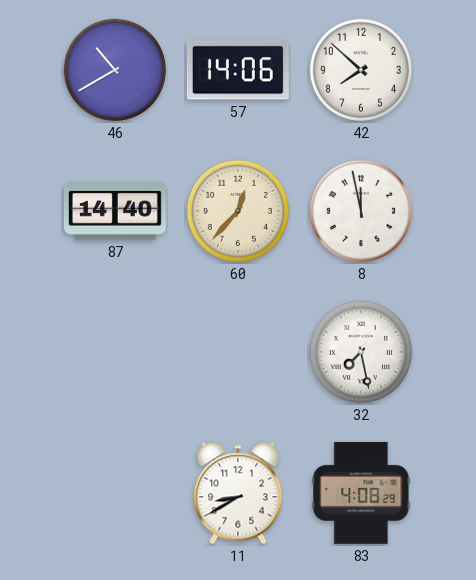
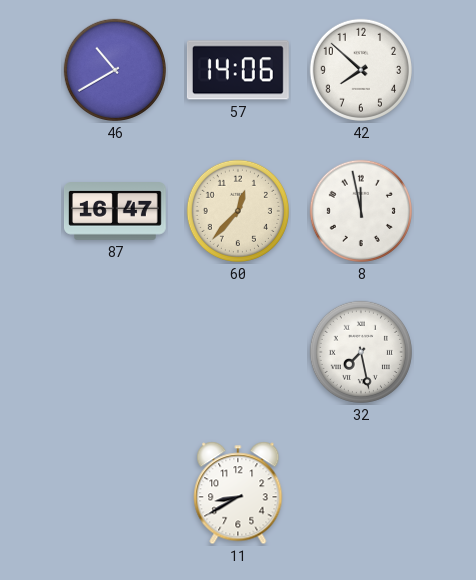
87: 14:40 -> 16:47
83: 4:08 -> none
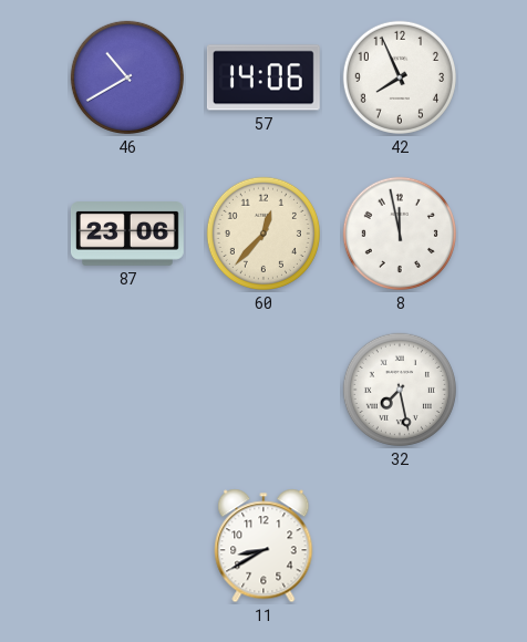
42: 7:52 -> 7:56
87: 16:47 -> 23:06
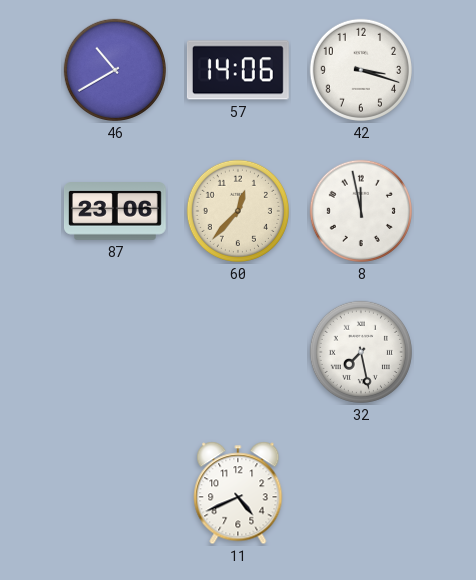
42: 7:56 -> 3:18
11: 8:40 -> 4:41
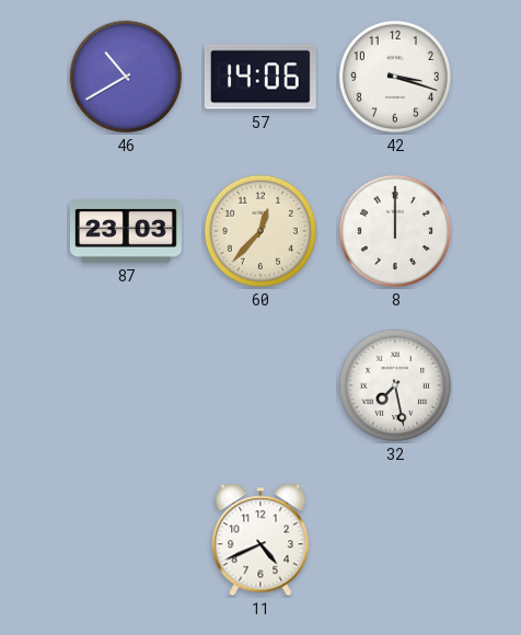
87: 23:06 -> 23:03
8: 11:58 -> 12:00
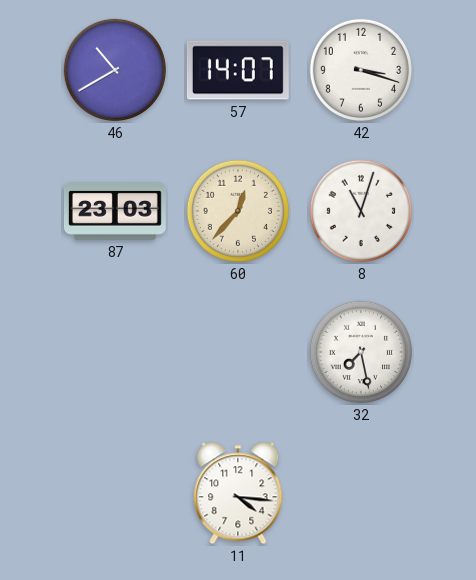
57: 14:06 -> 14:07
8: 12:00 -> 11:03
11: 4:41 -> 4:16
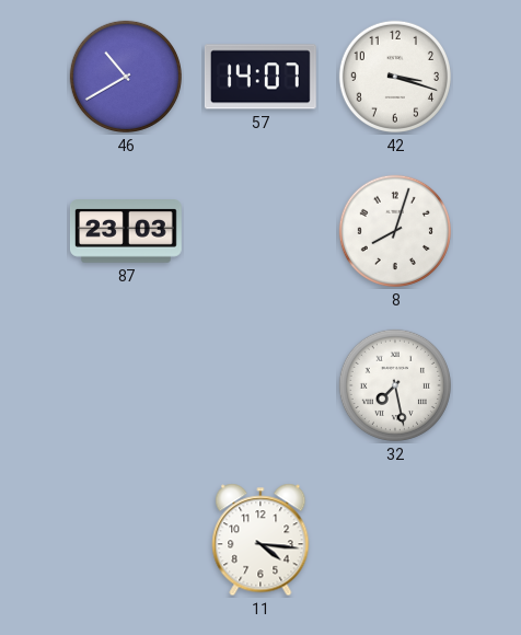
60: 12:37 -> none
8: 11:03 -> 8:03
